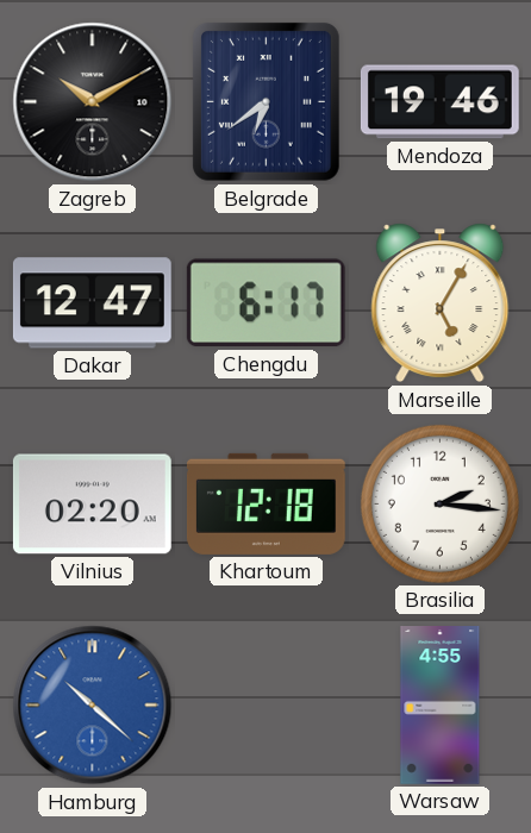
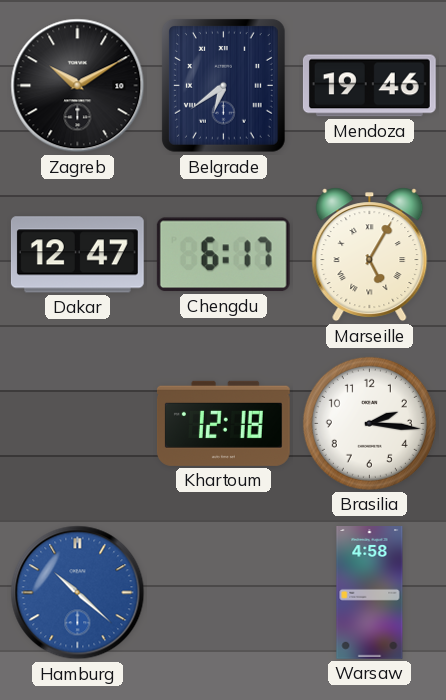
Vilnius: 02:20 -> none
Warsaw: 4:55 -> 4:58
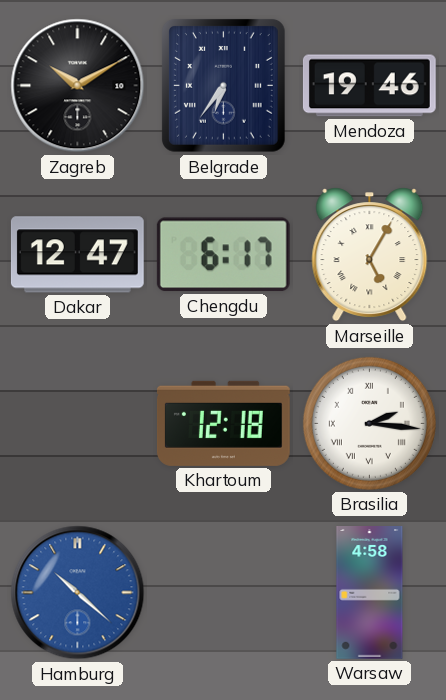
Belgrade: 6:39 -> 6:36
Brasilia numerals: Arabic -> Roman
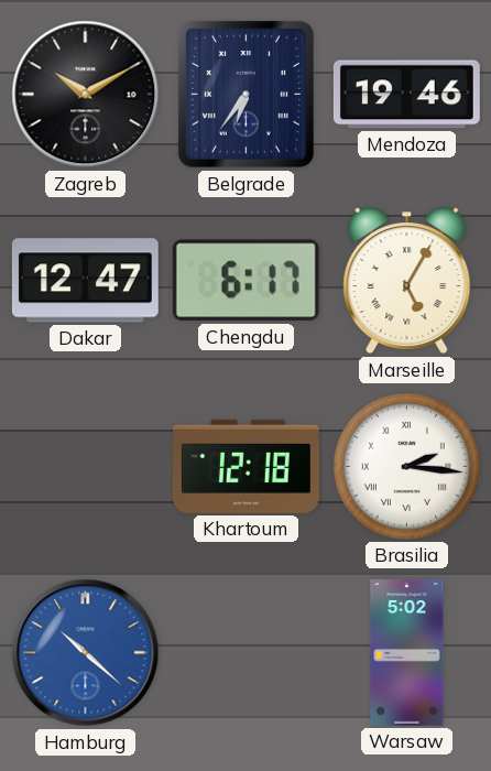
Warsaw: 4:58 -> 5:02
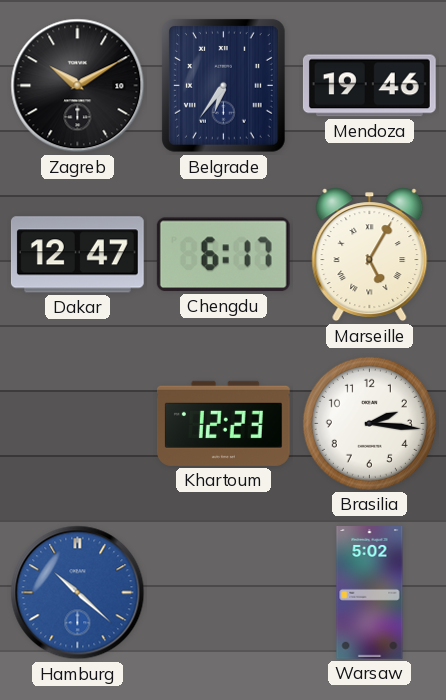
Khartoum: 12:18 -> 12:23
Brasilia numerals: Roman -> Arabic
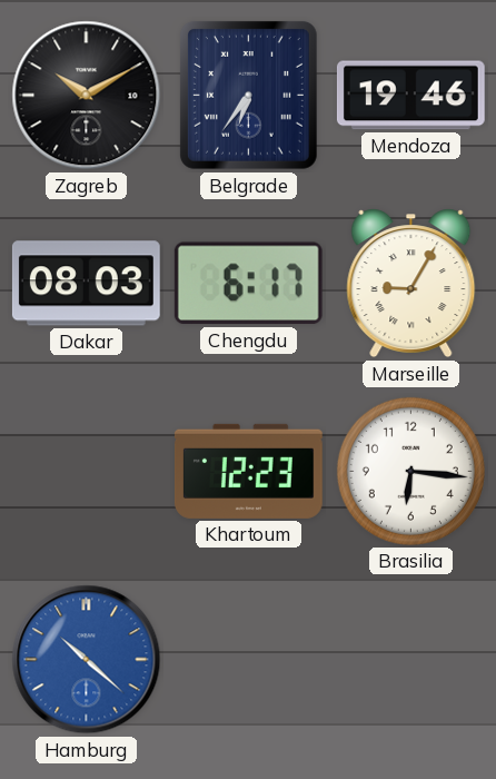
Dakar: 12:47 -> 08:03
Marseille: 5:05 -> 9:05
Brasilia: 2:16 -> 6:16
Warsaw: 5:02 -> none
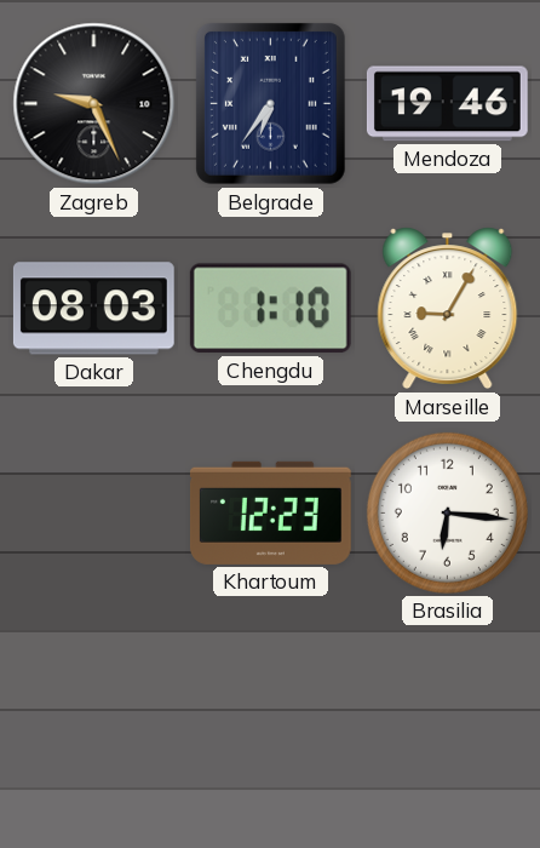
Zagreb: 10:10 -> 9:26
Chengdu: 6:17 -> 1:10
Hamburg: 10:22 -> none
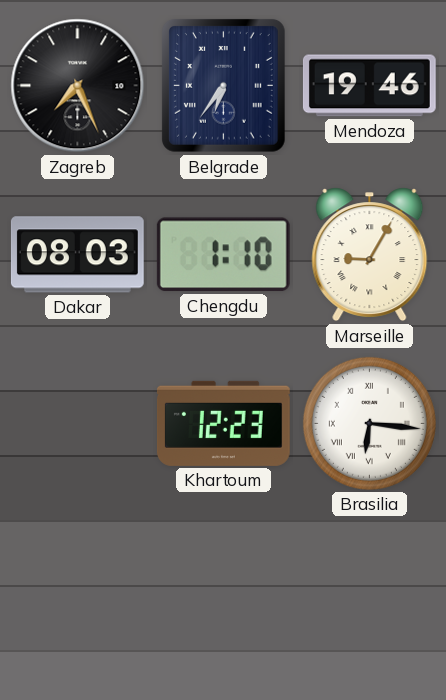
Zagreb: 9:26 -> 7:26
Brasilia numerals: Arabic -> Roman
